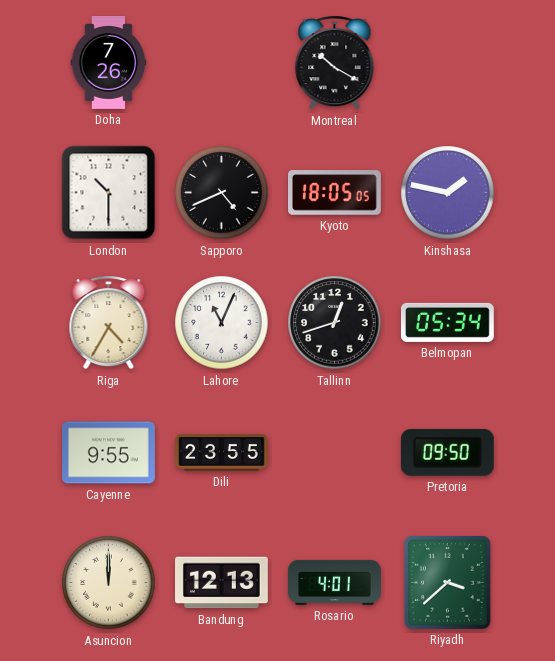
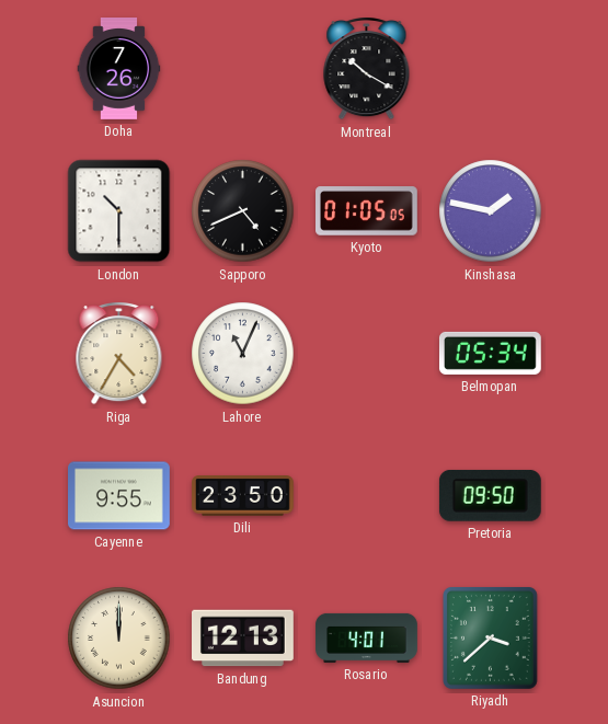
Kyoto: 18:05 -> 01:05
Tallinn: 12:42 -> none
Dili: 23:55 -> 23:50
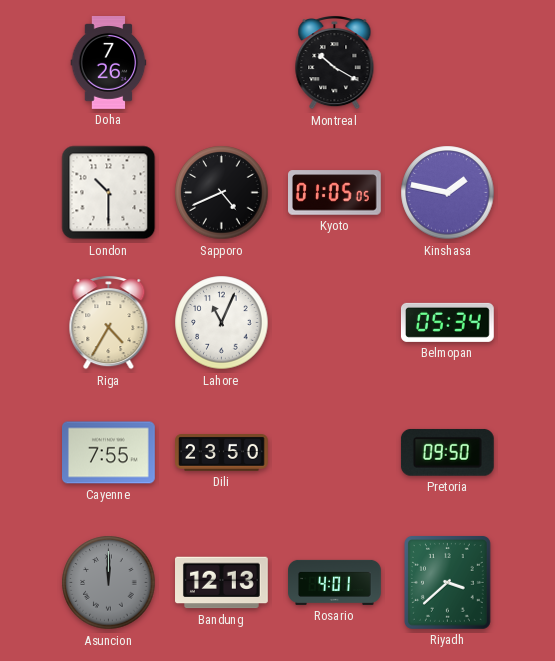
Cayenne: 9:55 -> 7:55
Asuncion dial: cream -> grey
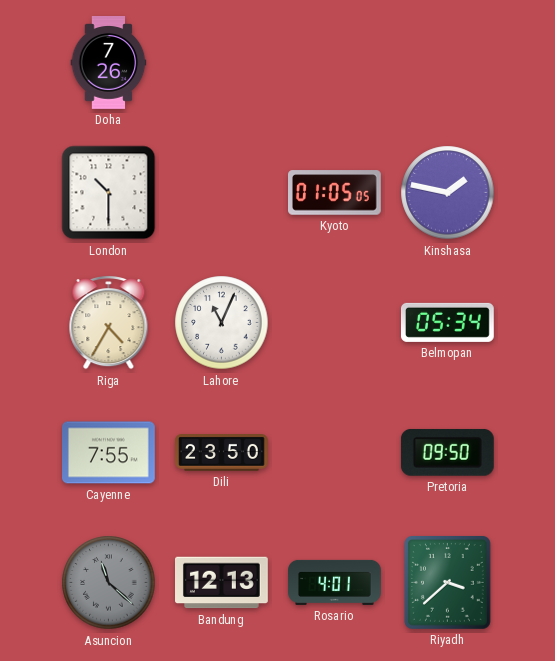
Montreal: 10:20 -> none
Sapporo: 4:41 -> none
Asuncion: 12:00 -> 11:22
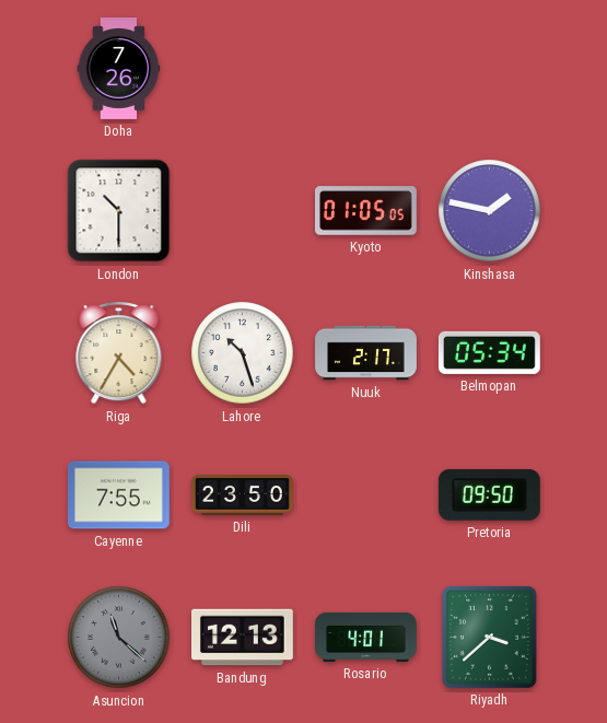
Lahore: 11:04 -> 10:27
Nuuk: none -> 2:17
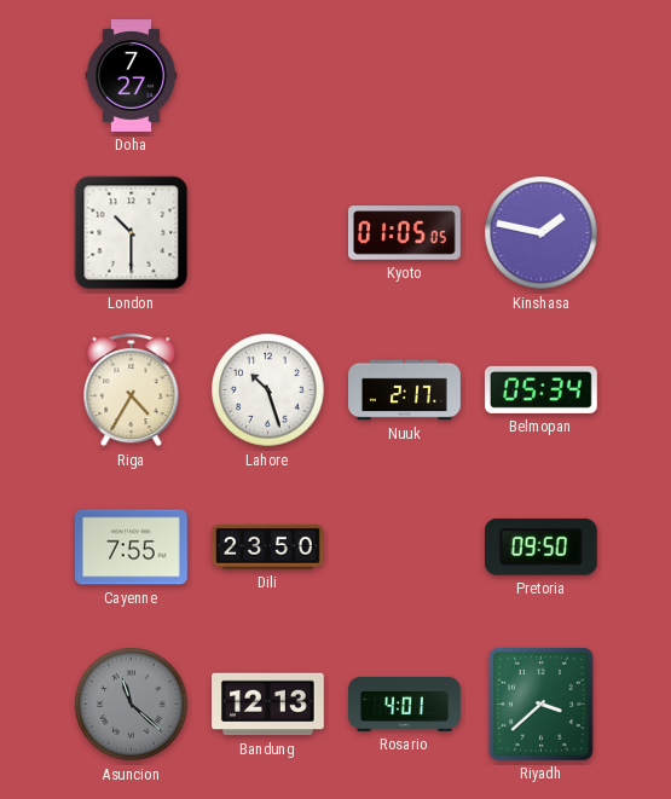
Doha: 7:26 -> 7:27
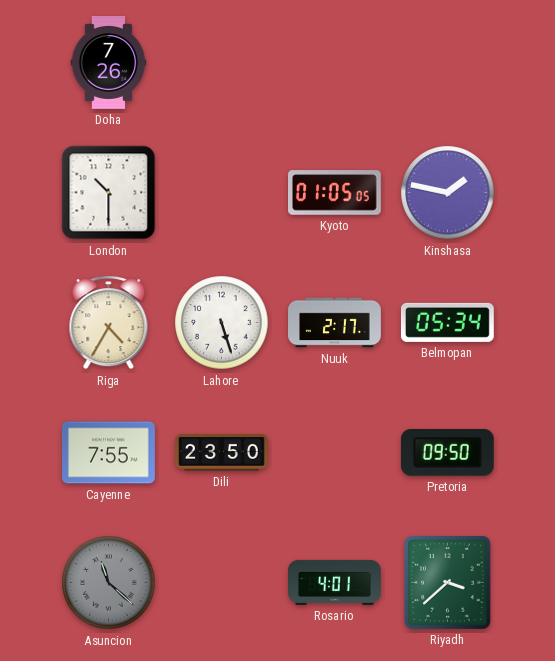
Doha: 7:27 -> 7:26
Lahore: 10:27 -> 5:27
Bandung: 12:13 -> none
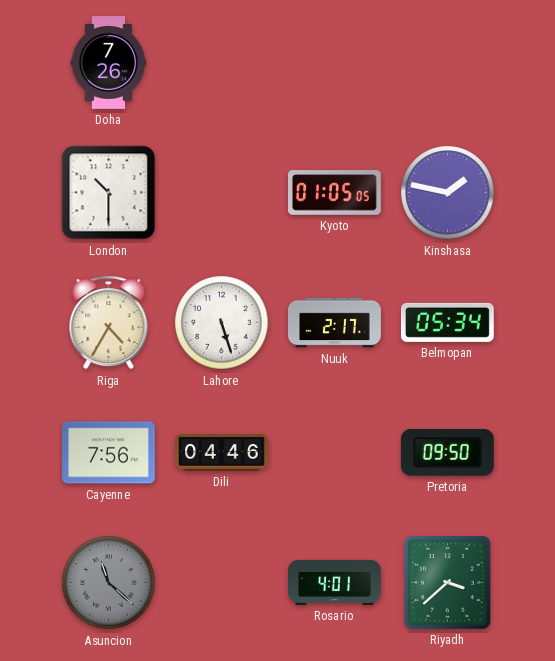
Cayenne: 7:55 -> 7:56
Dili: 23:50 -> 04:46
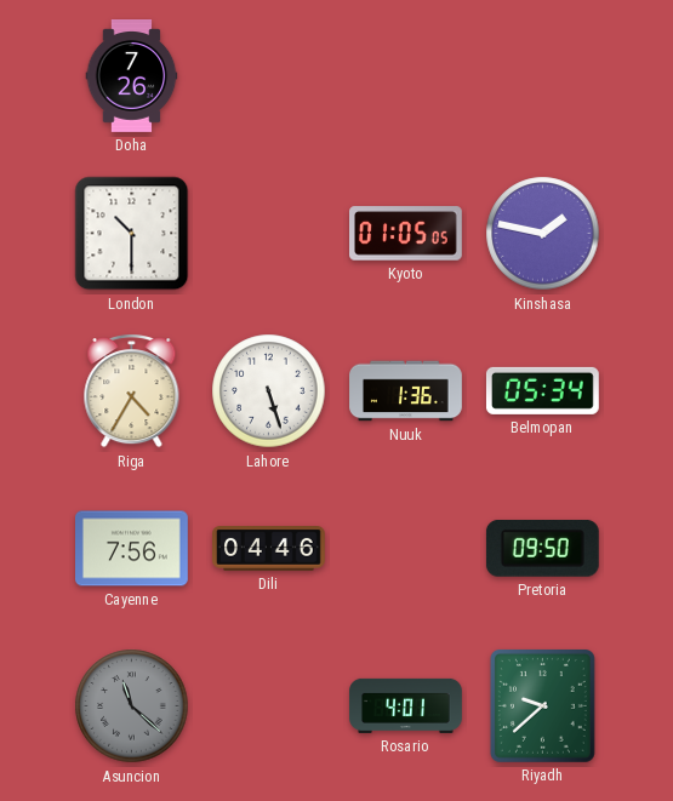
Nuuk: 2:17 -> 1:36
Riyadh: 3:38 -> 9:38
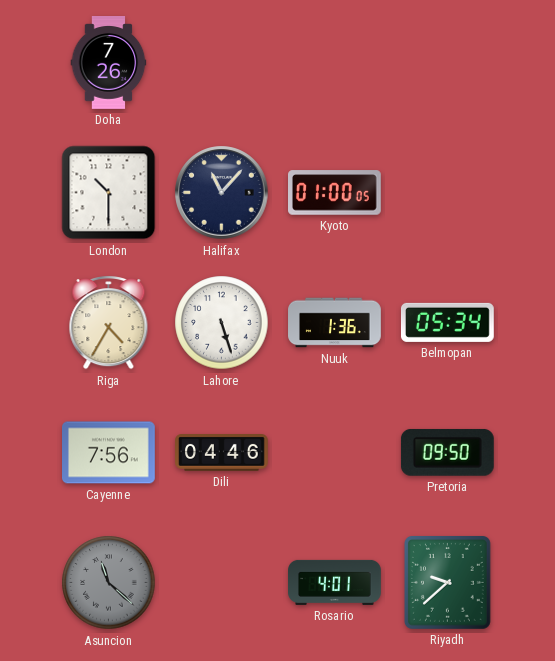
Halifax: none -> 11:07
Kyoto: 01:05 -> 01:00
Kinshasa: 1:47 -> none
